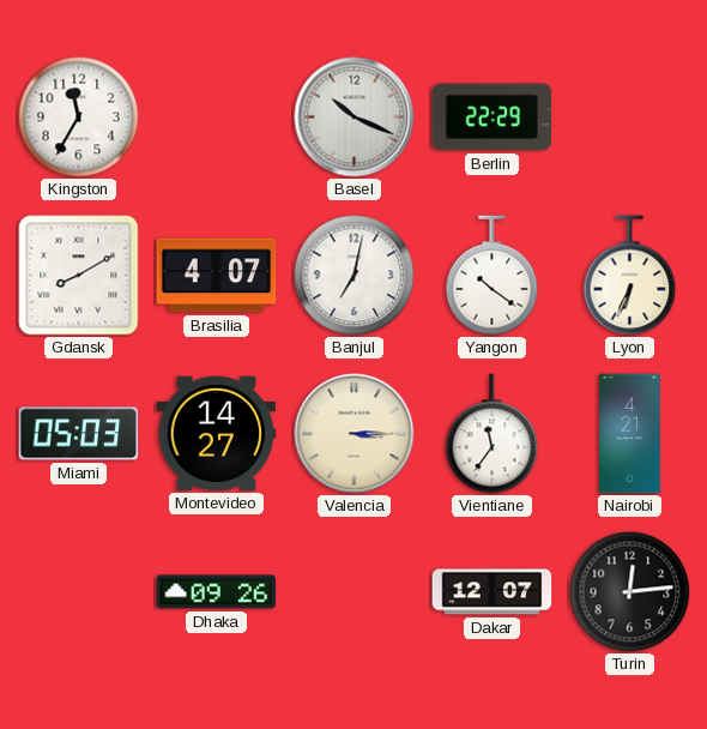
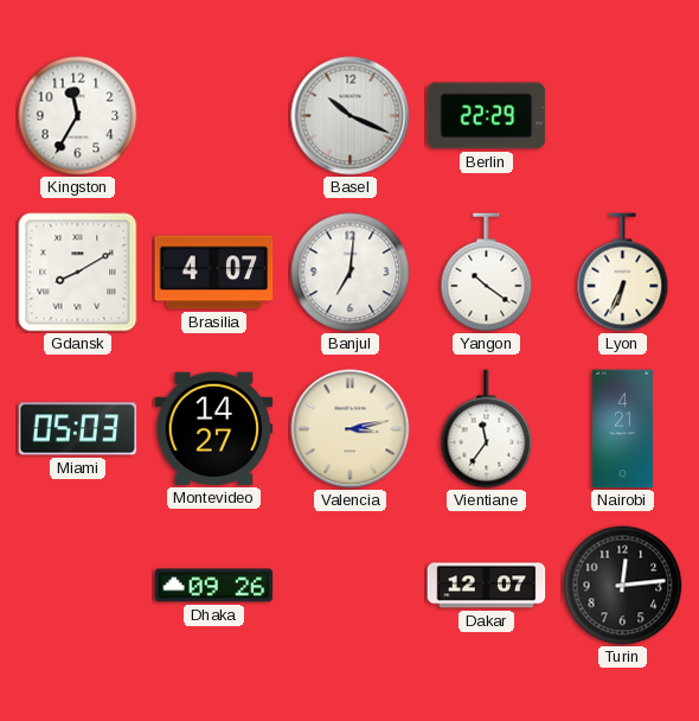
Banjul: 7:02 -> 7:01
Valencia: 3:15 -> 3:13
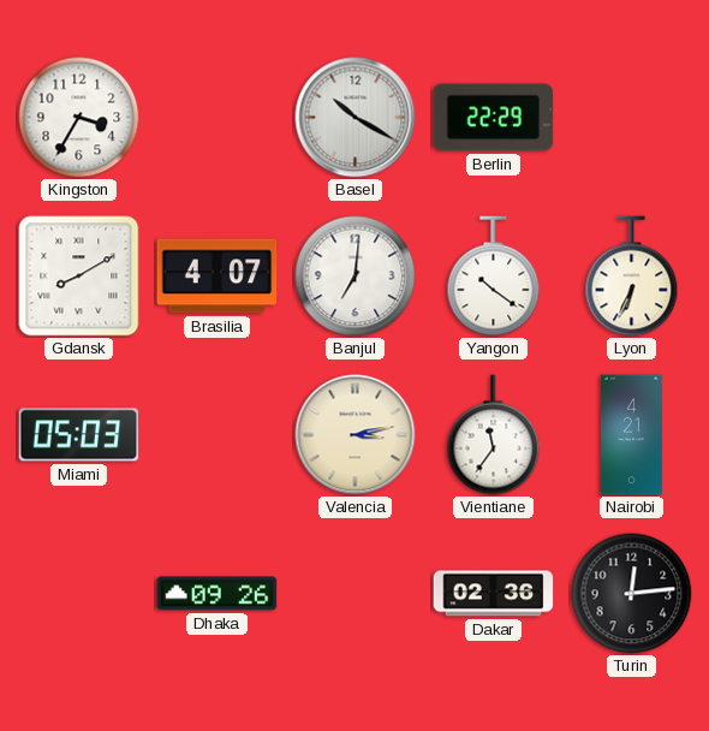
Kingston: 11:35 -> 3:35
Basel: 10:19 -> 10:20
Montevideo: 14:27 -> none
Dakar: 12:07 -> 02:36
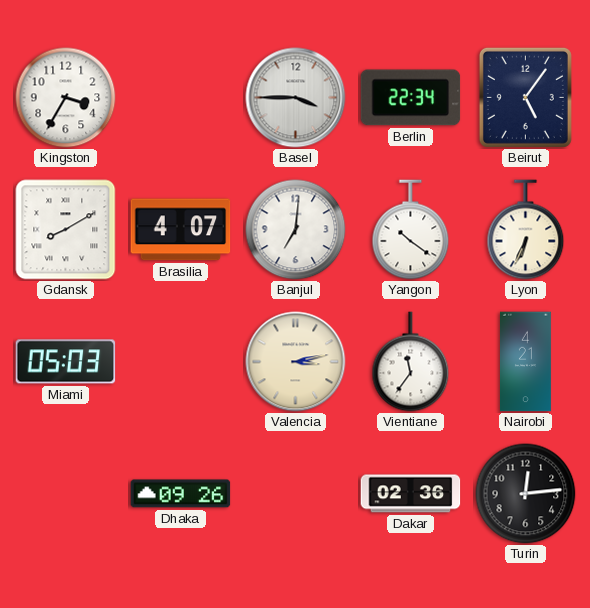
Basel: 10:20 -> 3:45
Berlin: 22:29 -> 22:34
Beirut: none -> 5:06
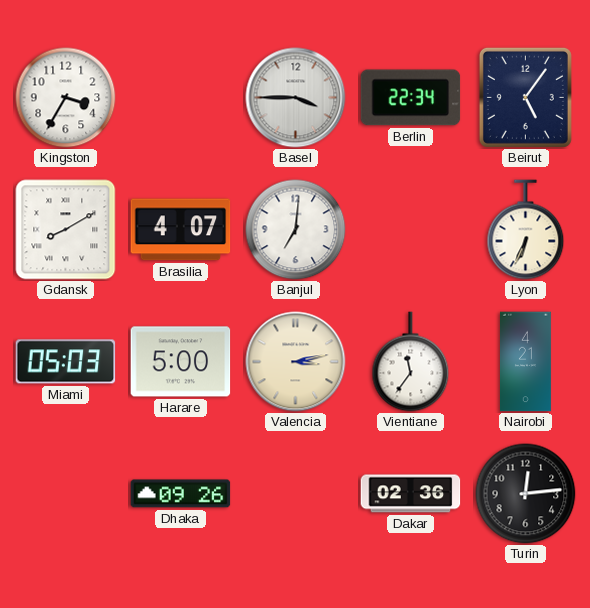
Yangon: 10:21 -> none
Harare: none -> 5:00
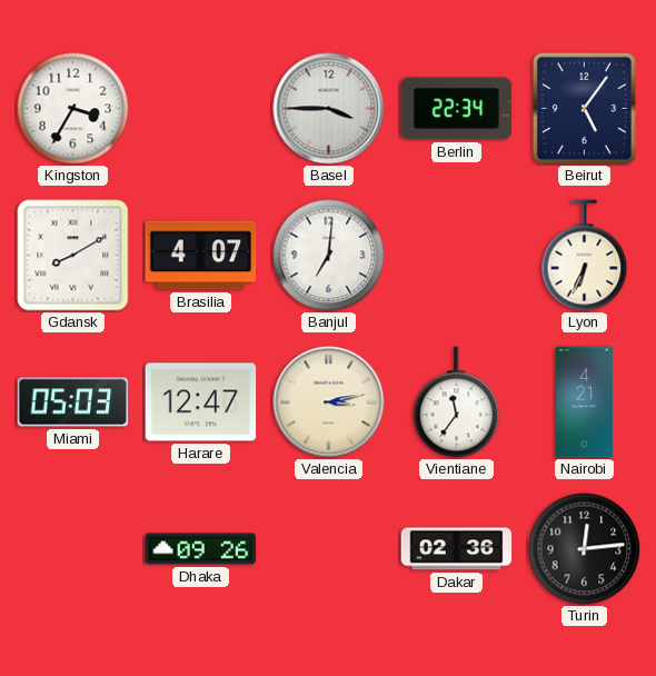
Harare: 5:00 -> 12:47
